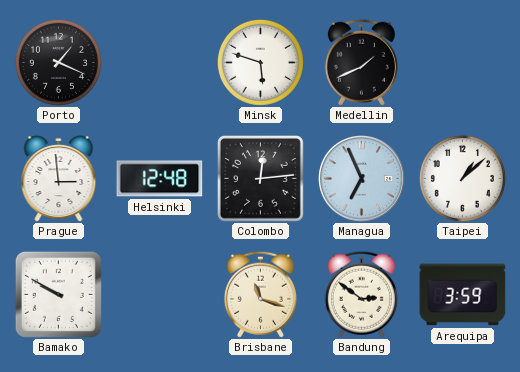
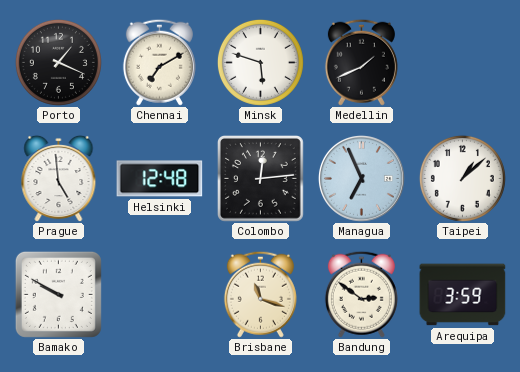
Chennai: none -> 7:10
Prague: 2:59 -> 4:59
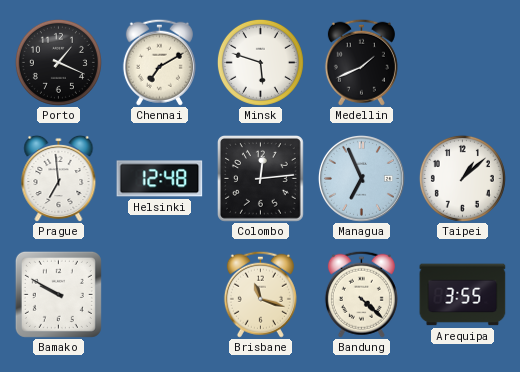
Prague: 4:59 -> 6:59
Bandung: 2:51 -> 4:22
Arequipa: 3:59 -> 3:55
